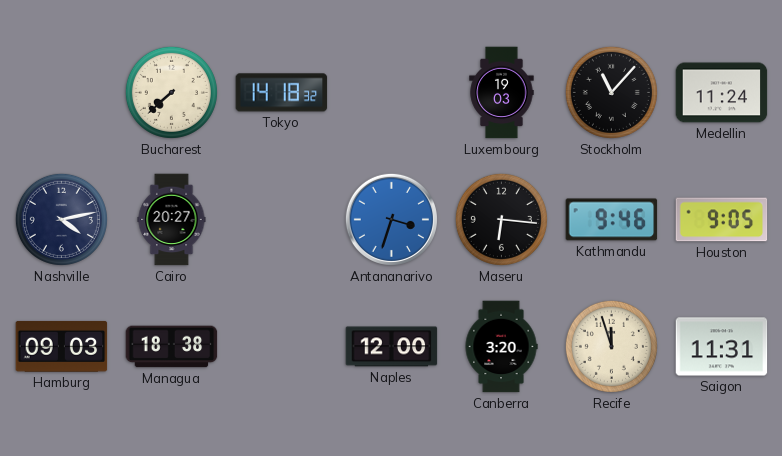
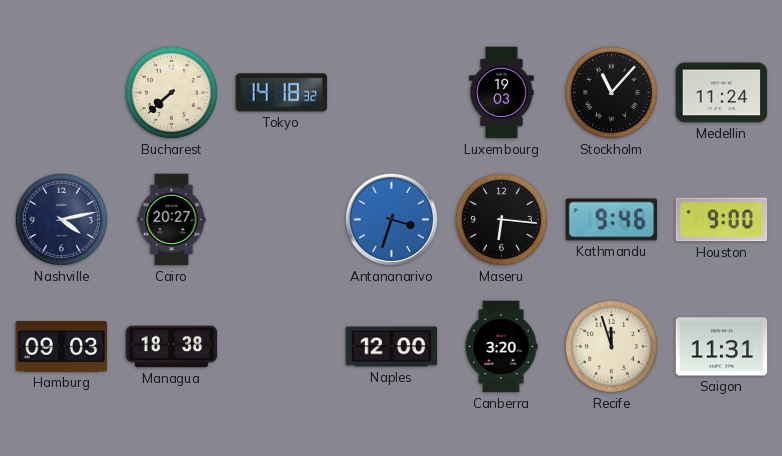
Houston: 9:05 -> 9:00
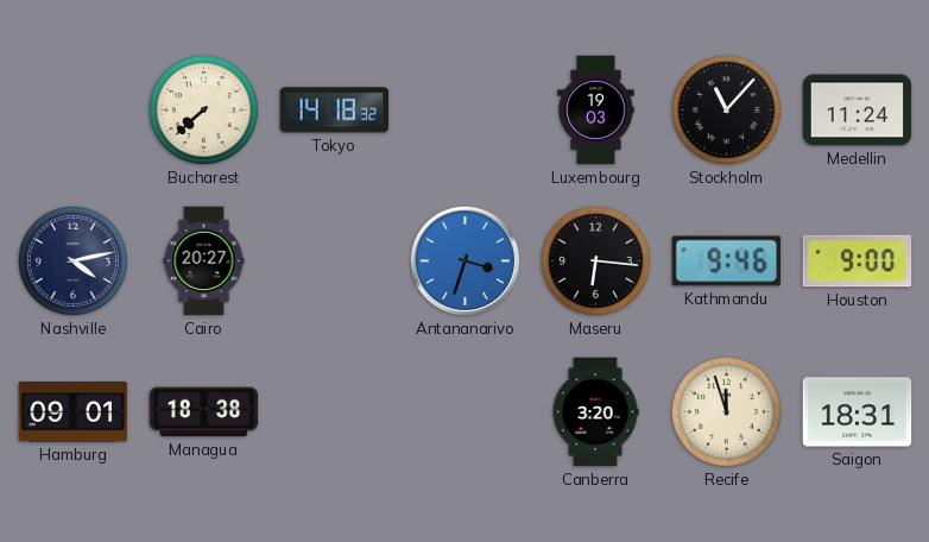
Hamburg: 09:03 -> 09:01
Naples: 12:00 -> none
Saigon: 11:31 -> 18:31
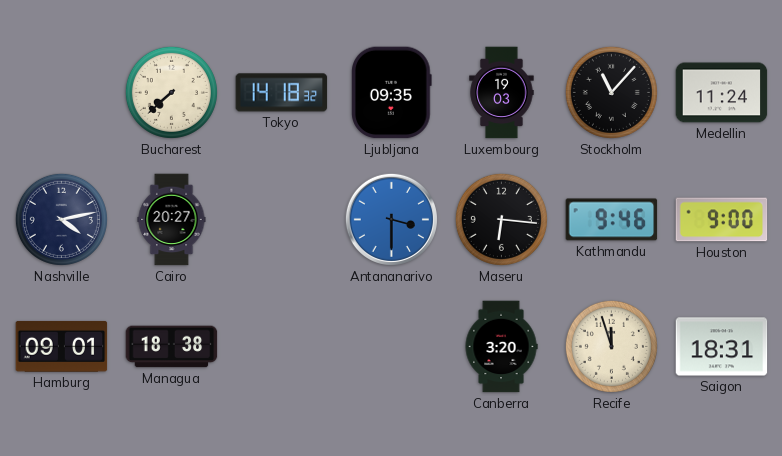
Ljubljana: none -> 09:35
Antananarivo: 3:33 -> 3:30
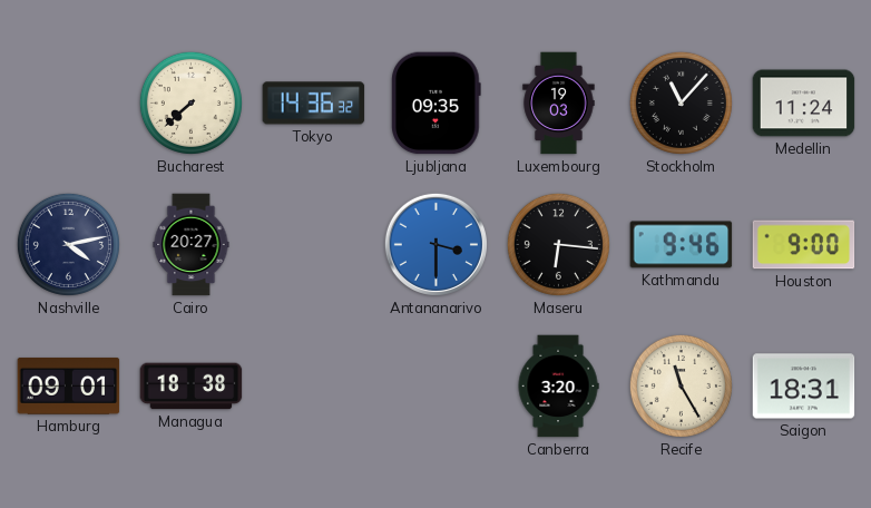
Tokyo: 14:18 -> 14:36
Recife: 11:57 -> 11:25
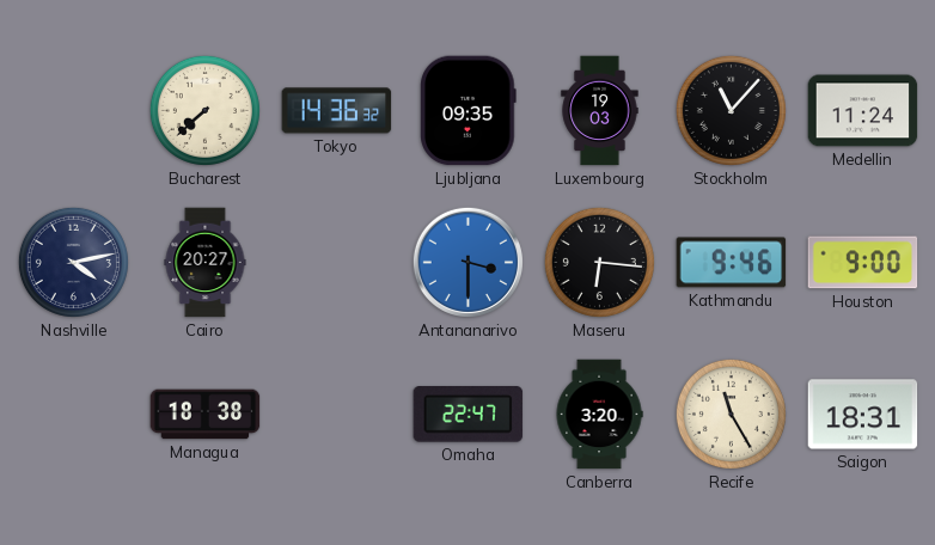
Hamburg: 09:01 -> none
Omaha: none -> 22:47
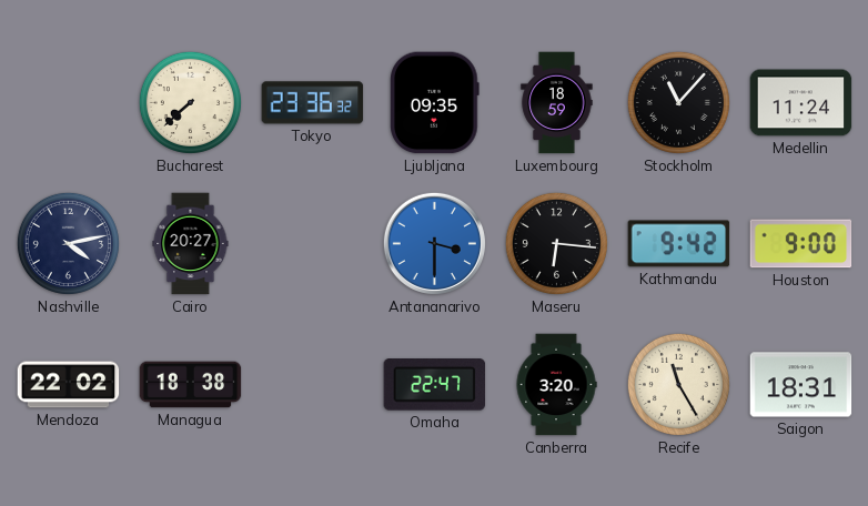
Tokyo: 14:36 -> 23:36
Luxembourg: 19:03 -> 18:59
Kathmandu: 9:46 -> 9:42
Mendoza: none -> 22:02
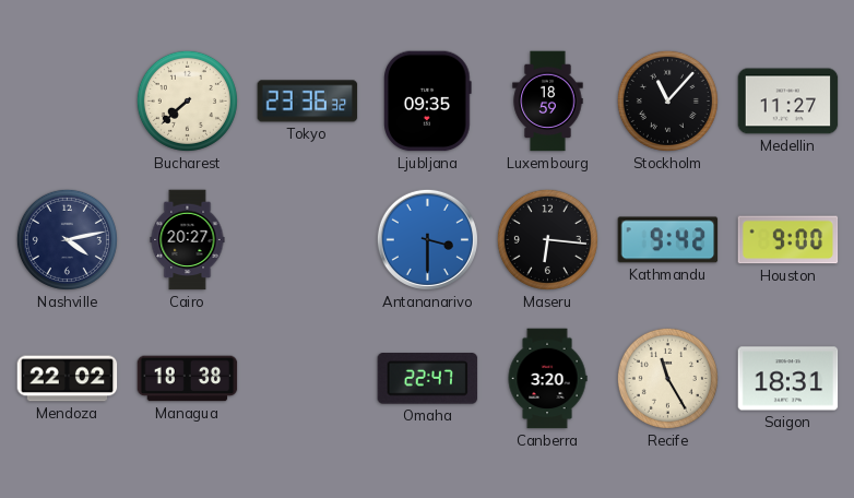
Medellin: 11:24 -> 11:27
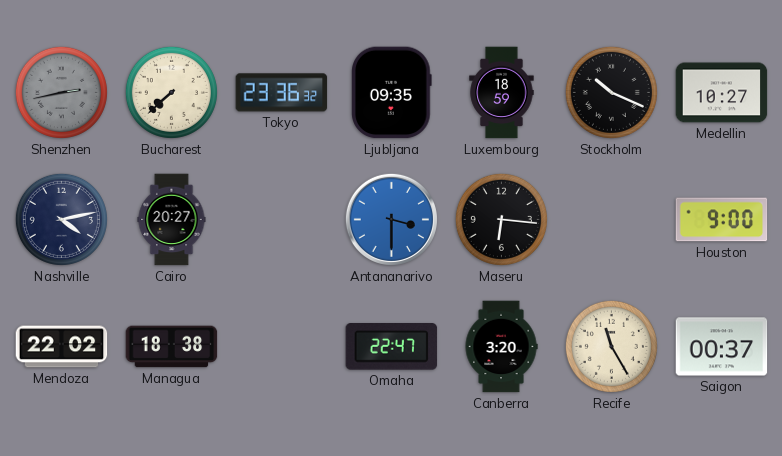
Shenzhen: none -> 2:43
Stockholm: 11:07 -> 10:19
Medellin: 11:27 -> 10:27
Kathmandu: 9:42 -> none
Saigon: 18:31 -> 00:37
